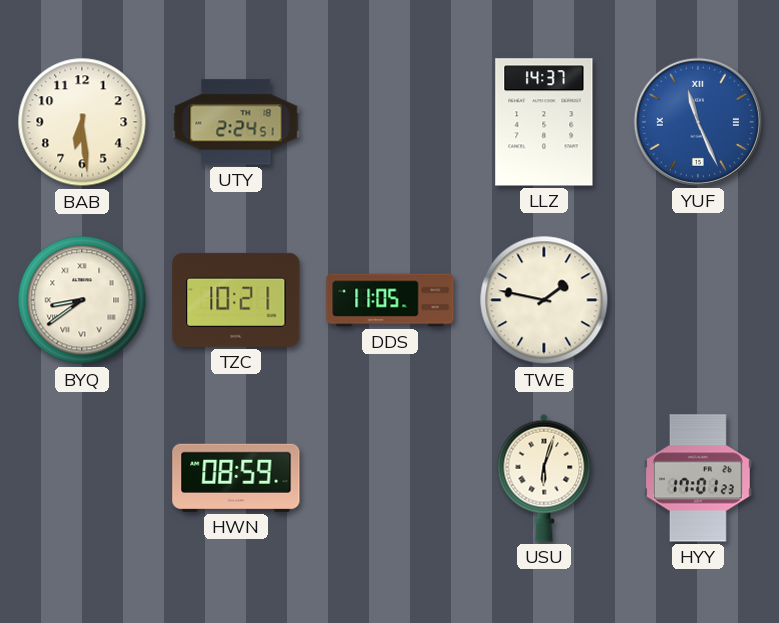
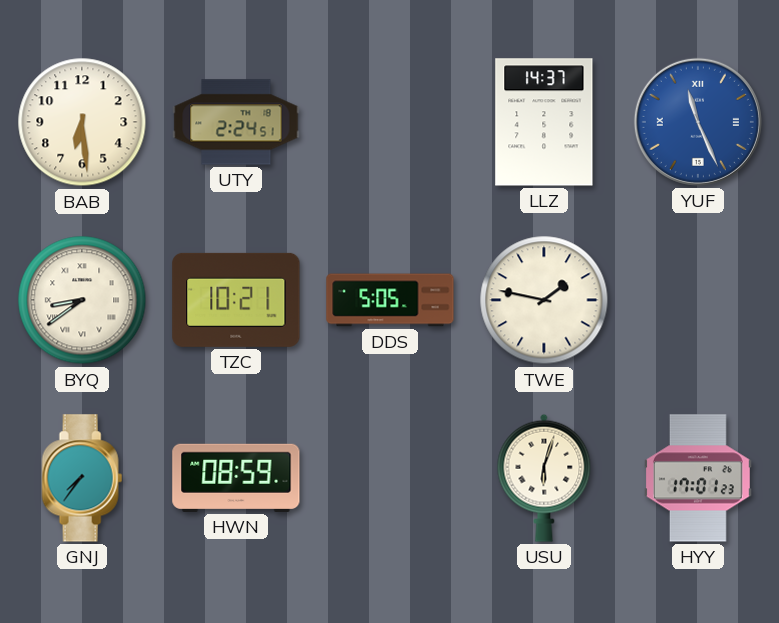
DDS: 11:05 -> 5:05
GNJ: none -> 7:36
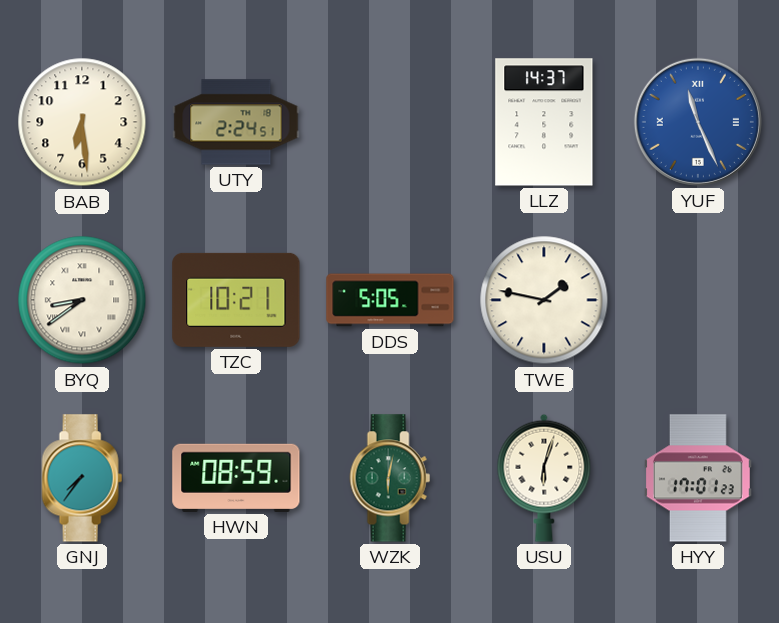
WZK: none -> 6:02
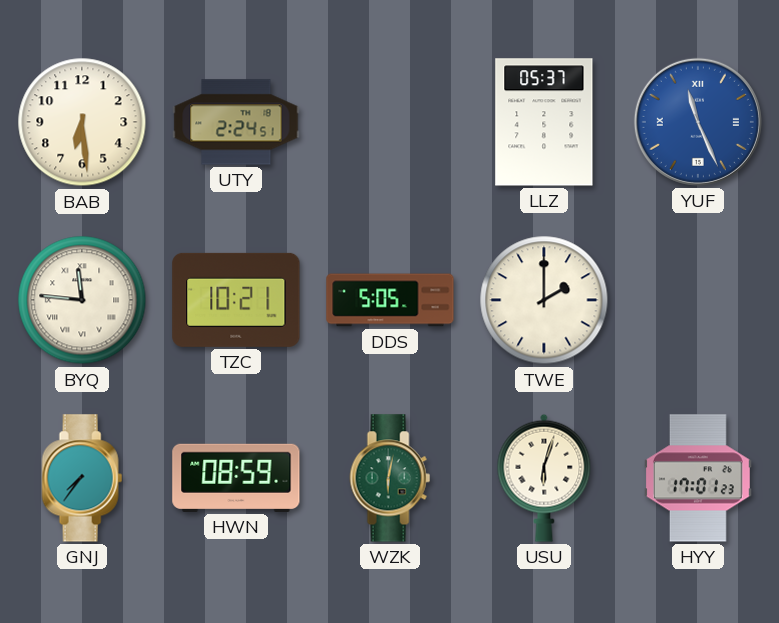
LLZ: 14:37 -> 05:37
BYQ: 8:39 -> 11:46
TWE: 1:47 -> 2:00
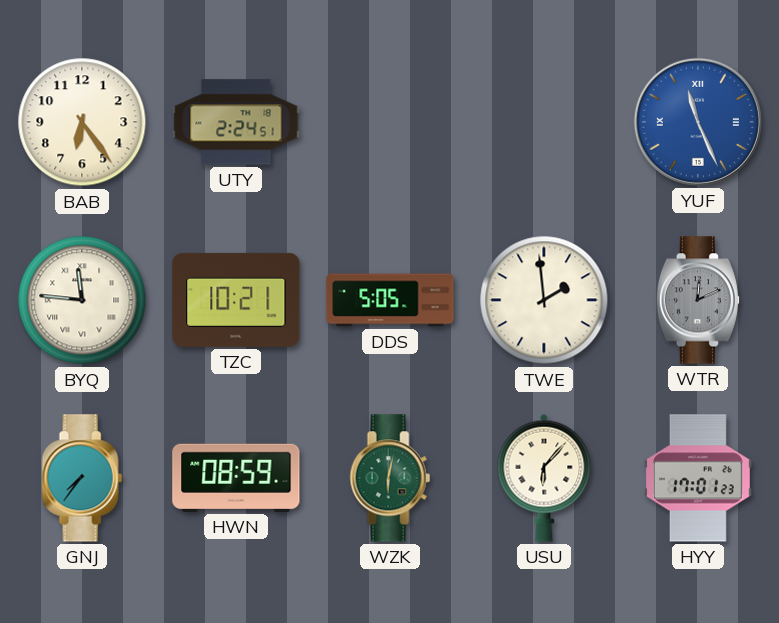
BAB: 6:29 -> 6:24
LLZ: 05:37 -> none
TWE: 2:00 -> 1:59
WTR: none -> 12:11
USU: 6:03 -> 6:07
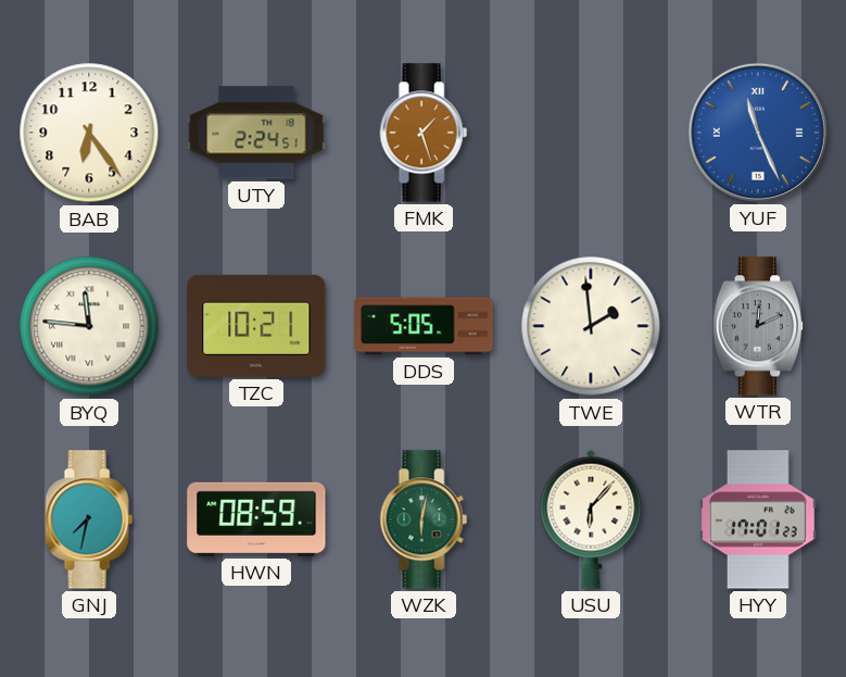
FMK: none -> 1:27
GNJ: 7:36 -> 7:32
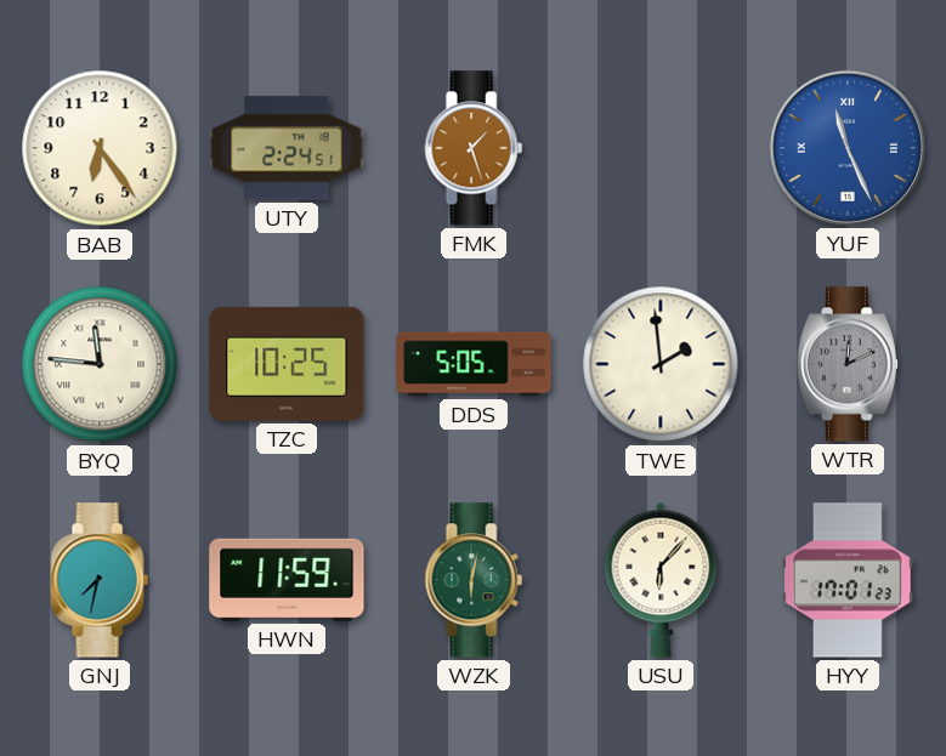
TZC: 10:21 -> 10:25
HWN: 08:59 -> 11:59
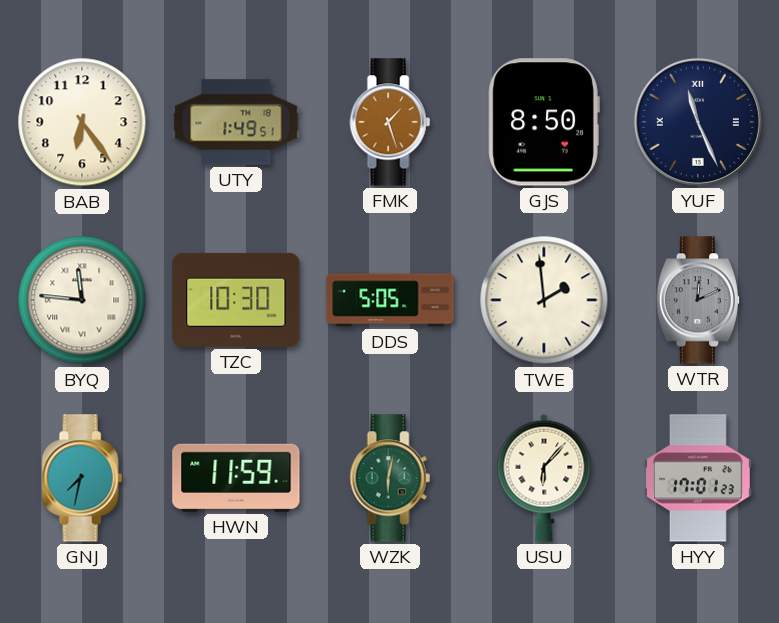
UTY: 2:24 -> 1:49
GJS: none -> 8:50
YUF dial: blue -> navy
TZC: 10:25 -> 10:30
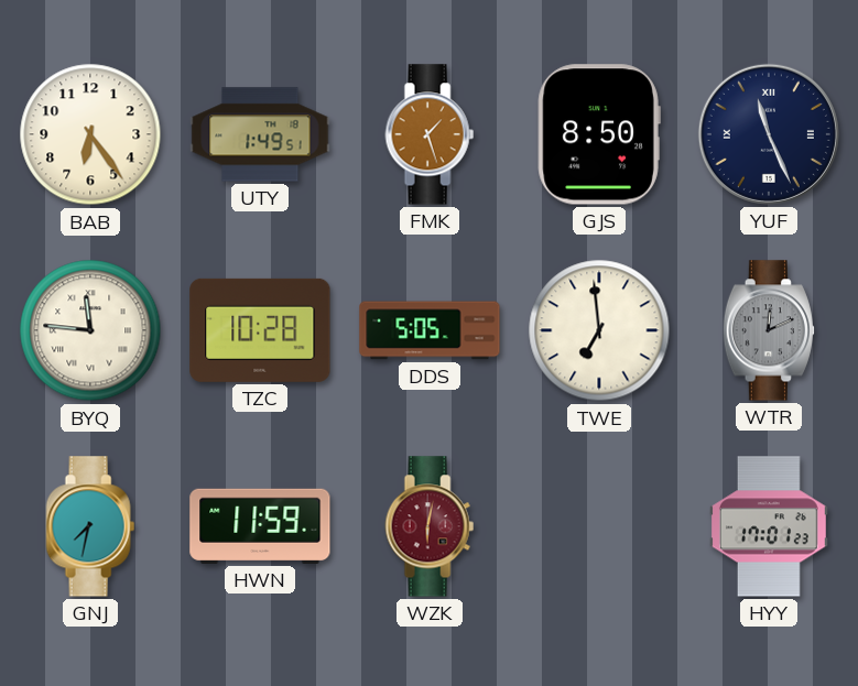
TZC: 10:30 -> 10:28
TWE: 1:59 -> 6:59
WZK dial: green -> burgundy
USU: 6:07 -> none
